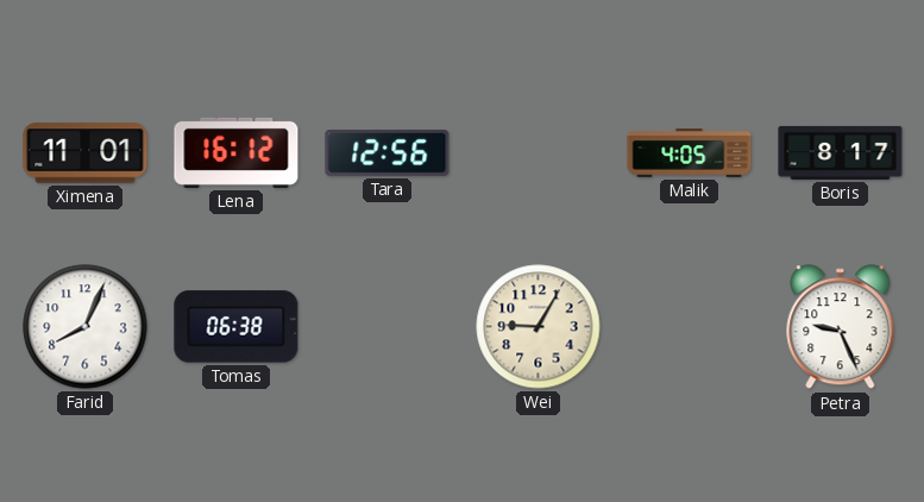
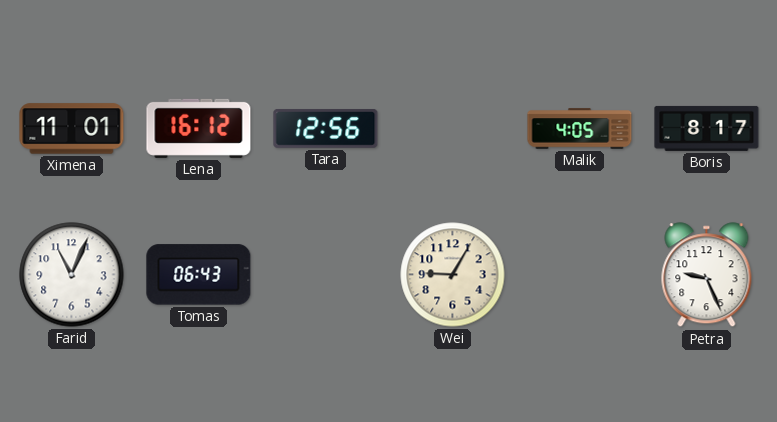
Farid: 8:04 -> 11:04
Tomas: 06:38 -> 06:43
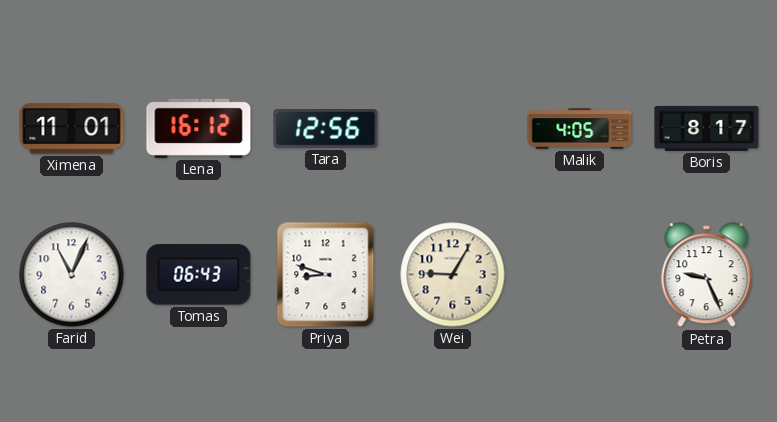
Priya: none -> 8:48
